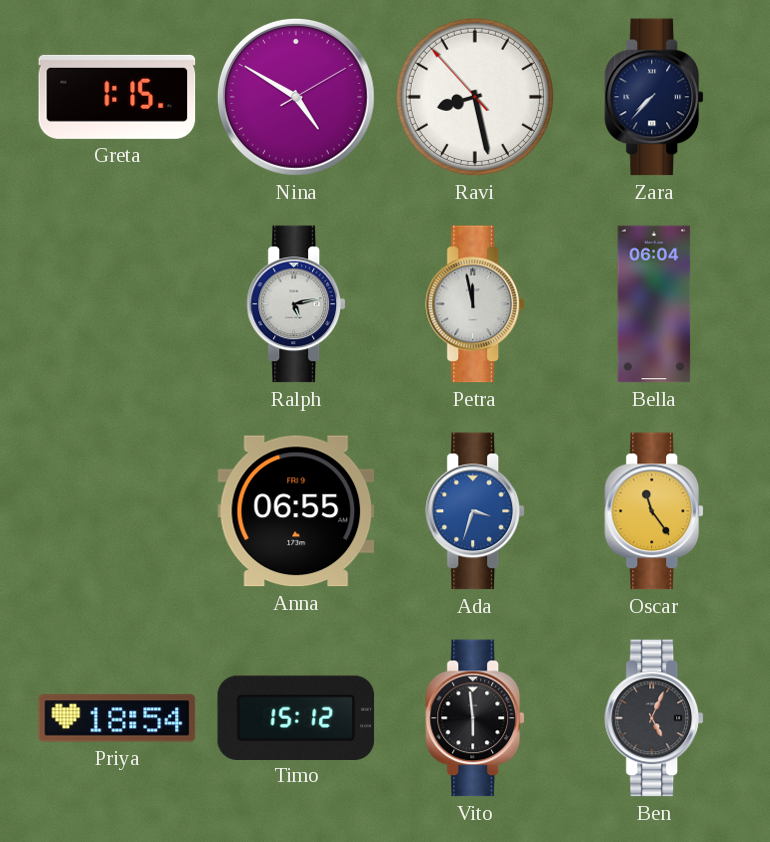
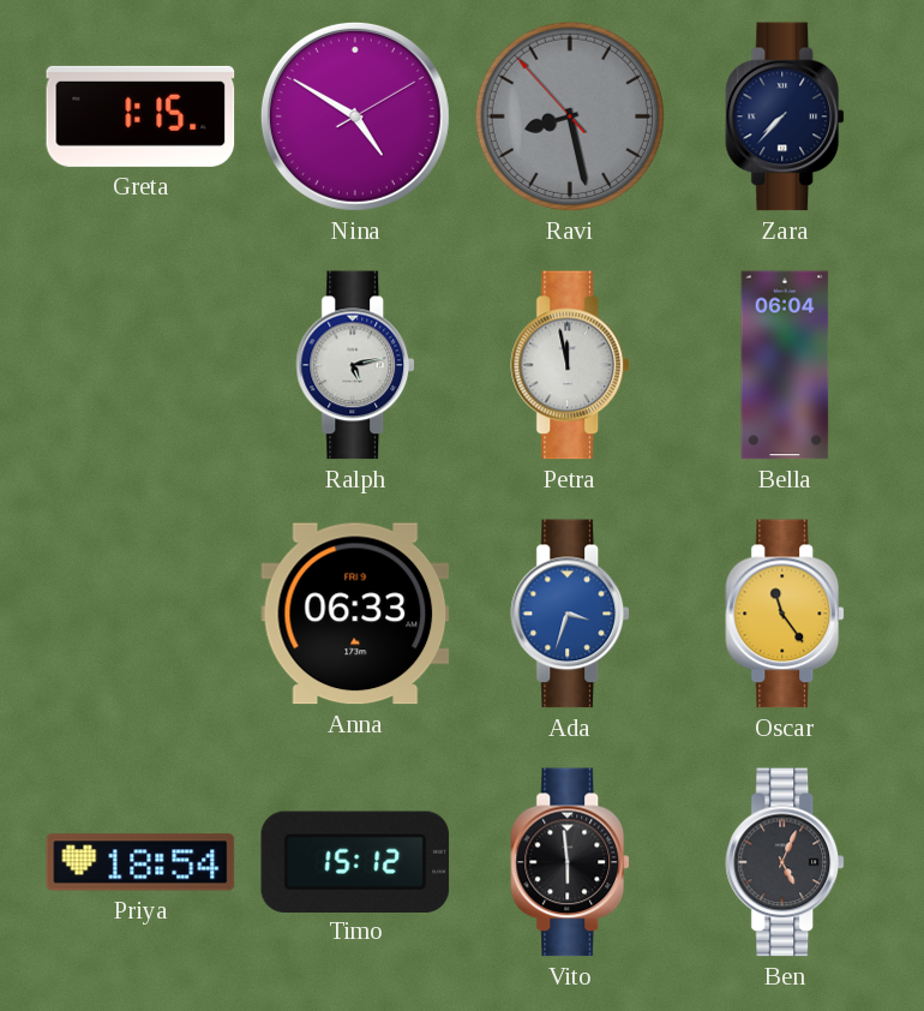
Ravi dial: white -> grey
Anna: 06:55 -> 06:33
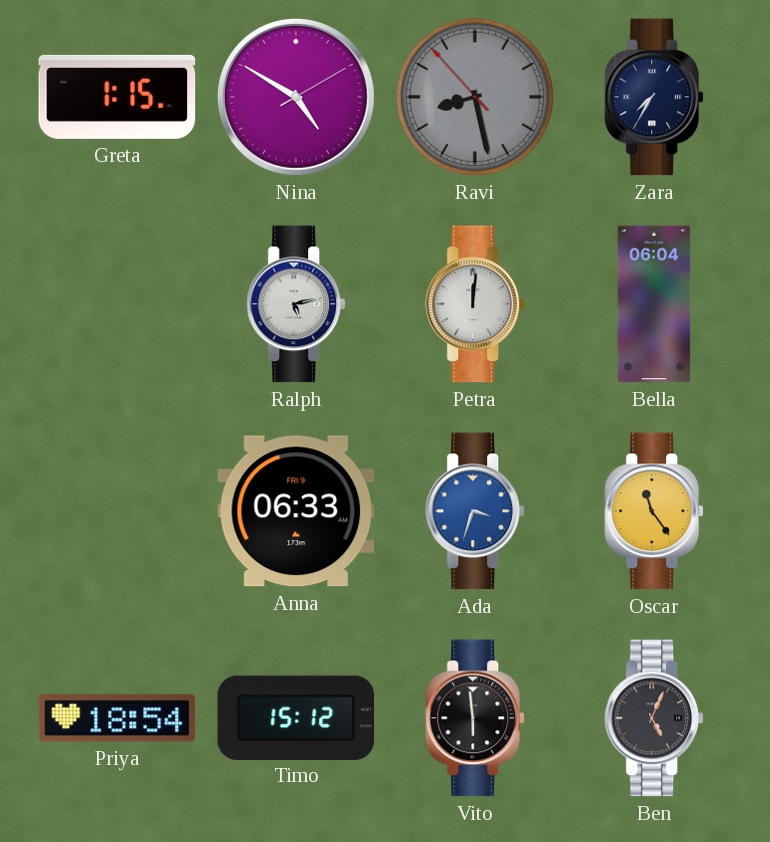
Zara: 7:37 -> 7:35
Petra: 11:58 -> 12:01
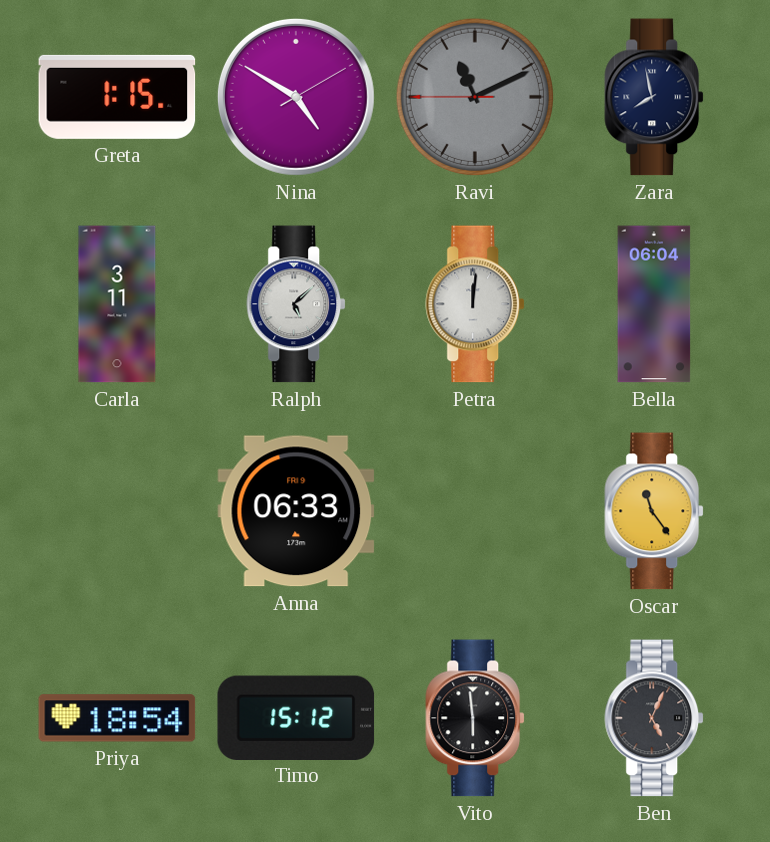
Ravi: 8:27 -> 11:10
Zara: 7:35 -> 7:58
Carla: none -> 3:11
Ralph: 5:13 -> 5:08
Ada: 3:33 -> none
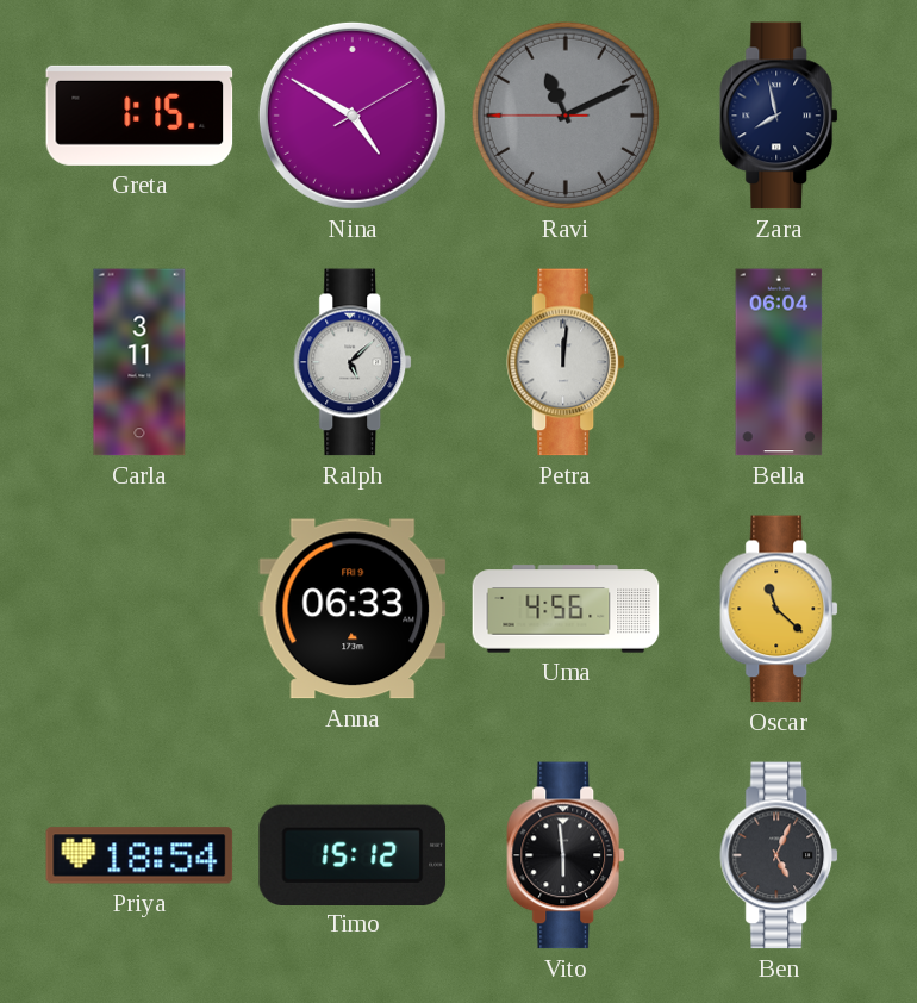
Uma: none -> 4:56
Oscar: 11:24 -> 11:22
